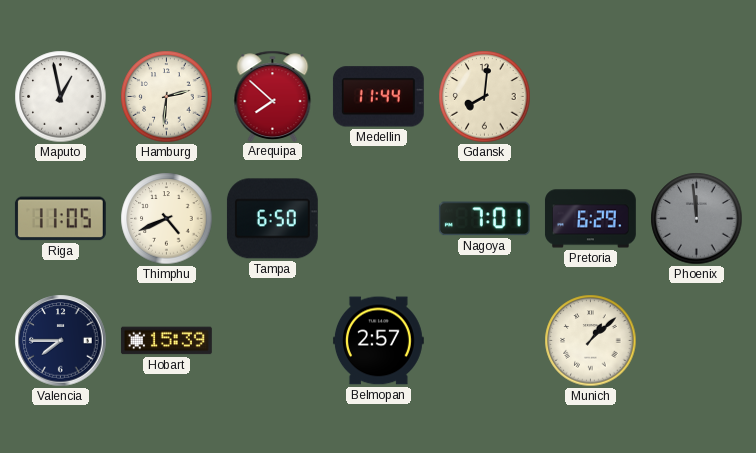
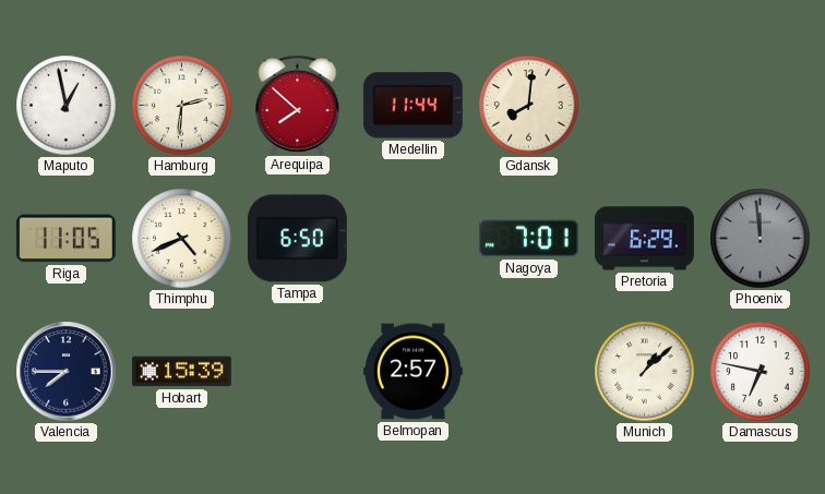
Damascus: none -> 6:47
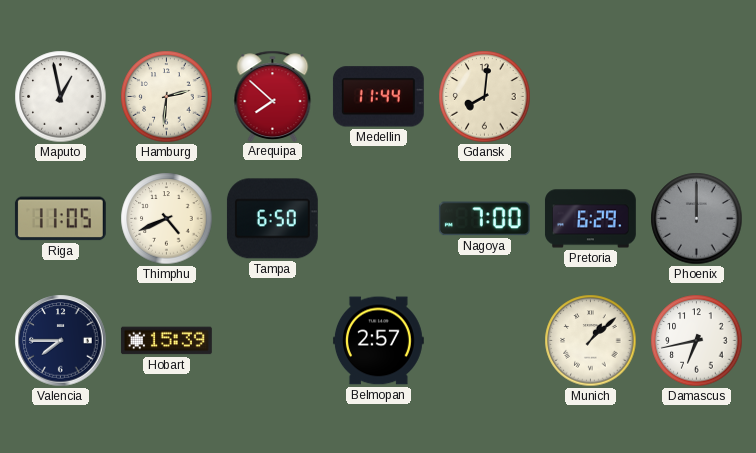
Nagoya: 7:01 -> 7:00
Phoenix: 11:59 -> 12:00
Damascus: 6:47 -> 6:43
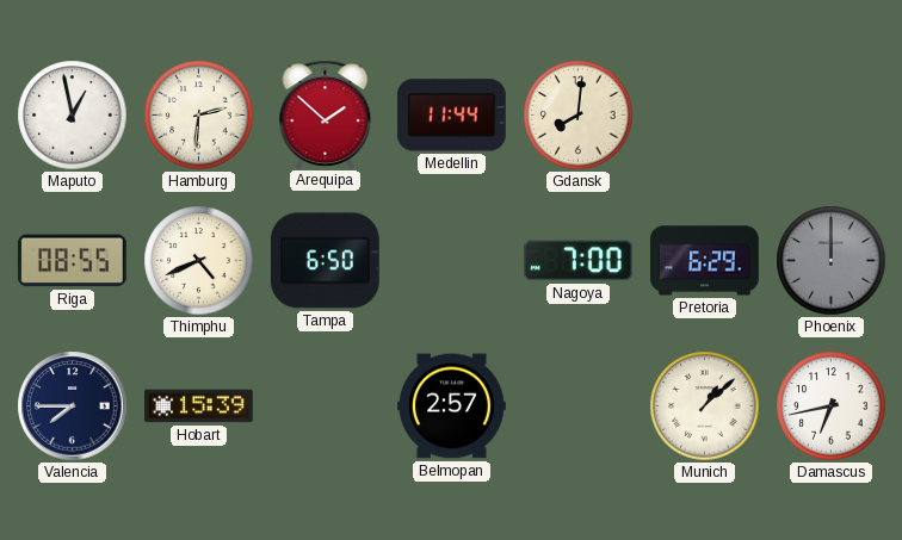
Arequipa: 7:52 -> 1:52
Riga: 11:05 -> 08:55
